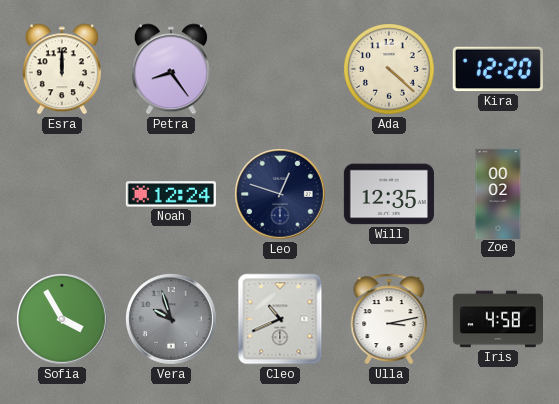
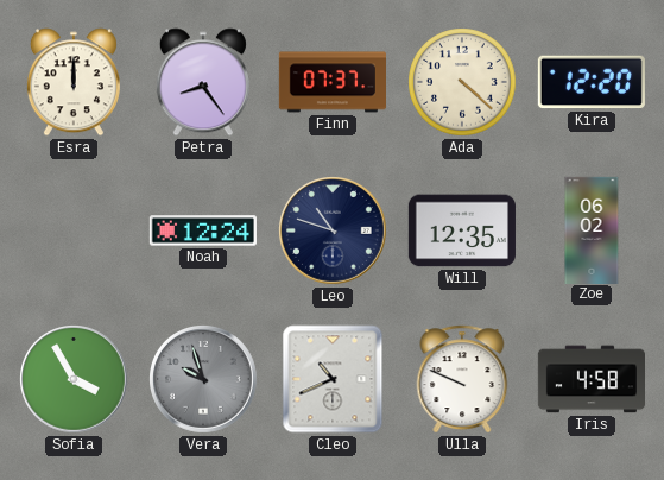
Finn: none -> 07:37
Leo: 12:48 -> 10:48
Zoe: 00:02 -> 06:02
Ulla: 3:13 -> 9:49
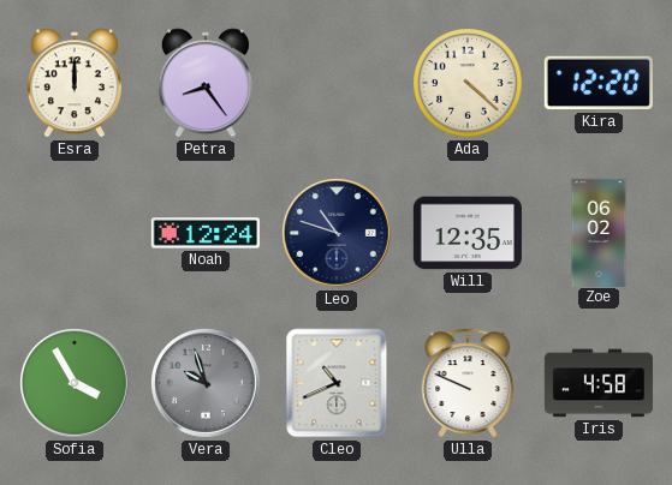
Finn: 07:37 -> none
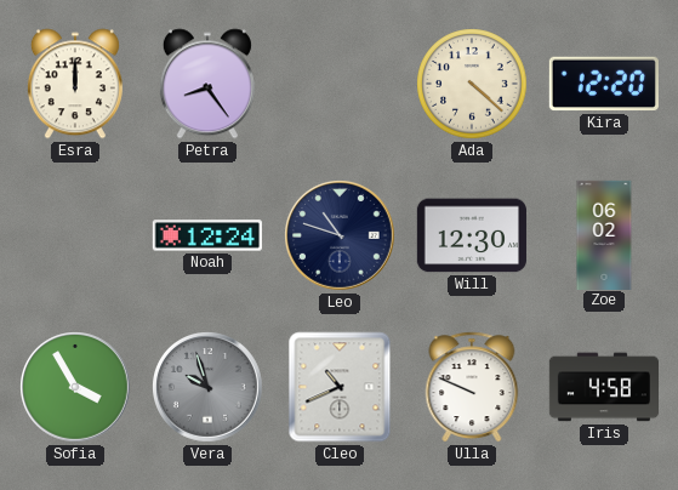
Will: 12:35 -> 12:30
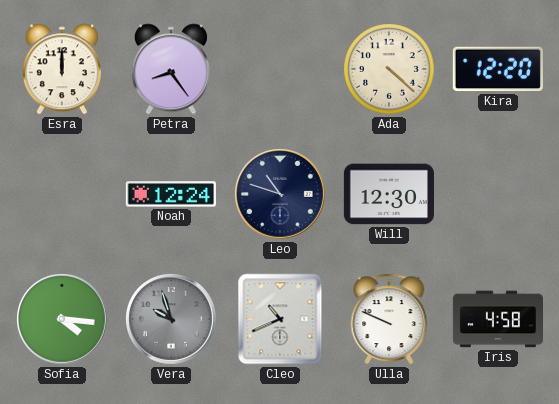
Zoe: 06:02 -> none
Sofia: 3:55 -> 4:16
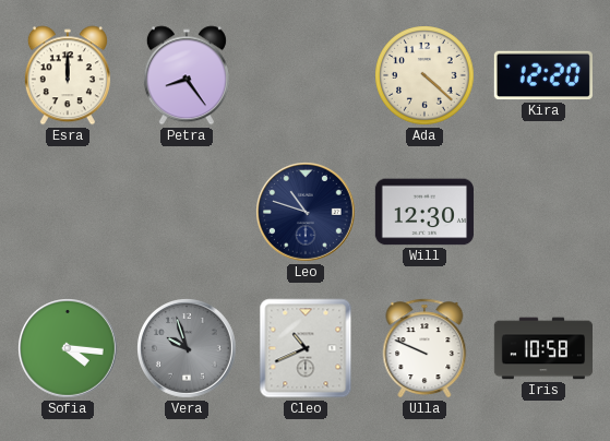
Noah: 12:24 -> none
Iris: 4:58 -> 10:58
